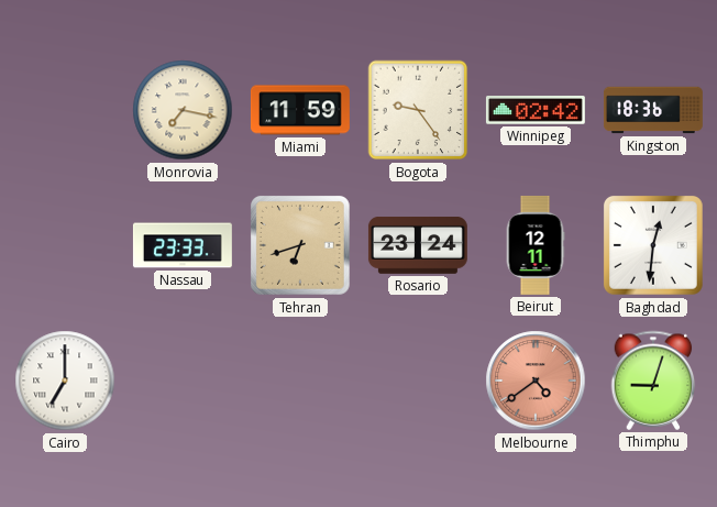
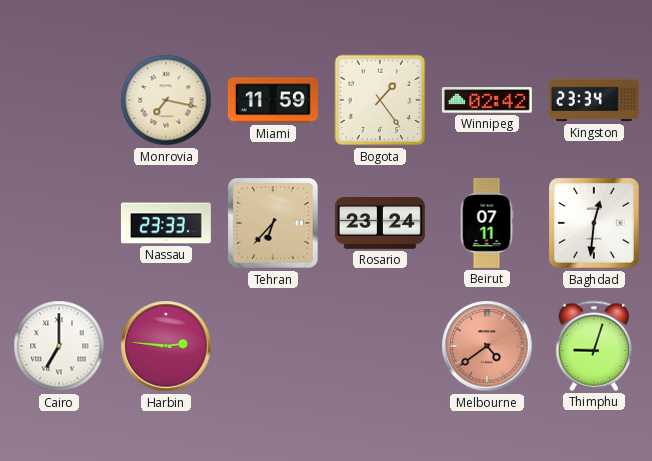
Bogota: 9:24 -> 1:24
Kingston: 18:36 -> 23:34
Tehran: 6:42 -> 6:37
Beirut: 12:11 -> 07:11
Harbin: none -> 2:46
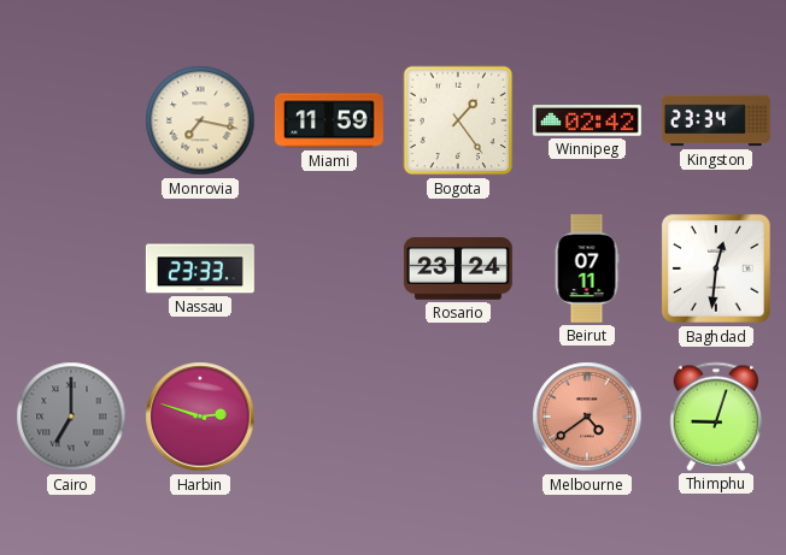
Tehran: 6:37 -> none
Cairo dial: white -> grey
Harbin: 2:46 -> 2:48
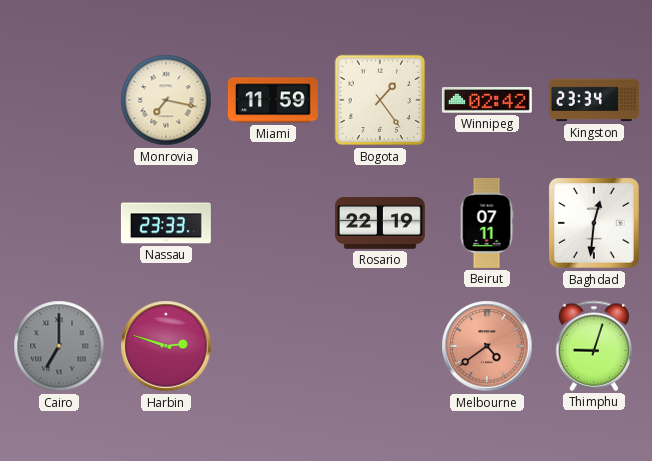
Rosario: 23:24 -> 22:19
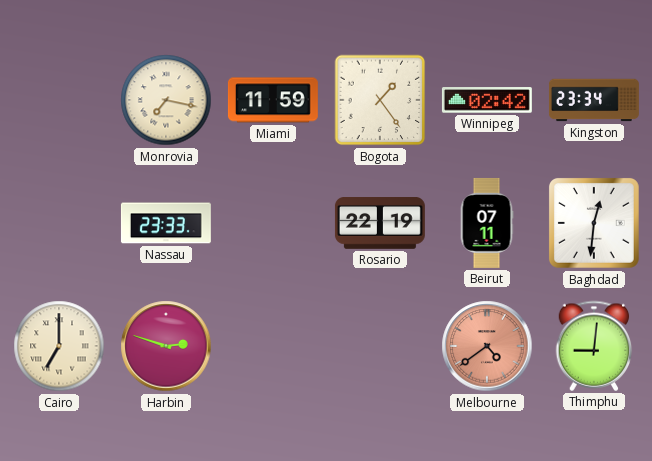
Cairo dial: grey -> cream
Thimphu: 9:03 -> 9:01
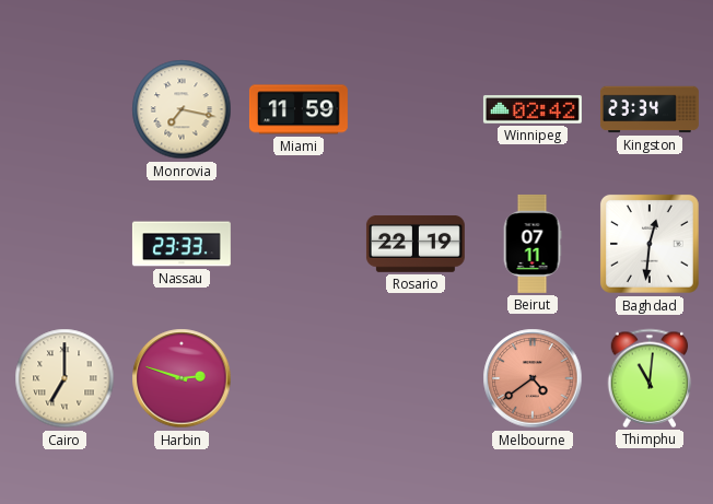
Bogota: 1:24 -> none
Thimphu: 9:01 -> 11:01
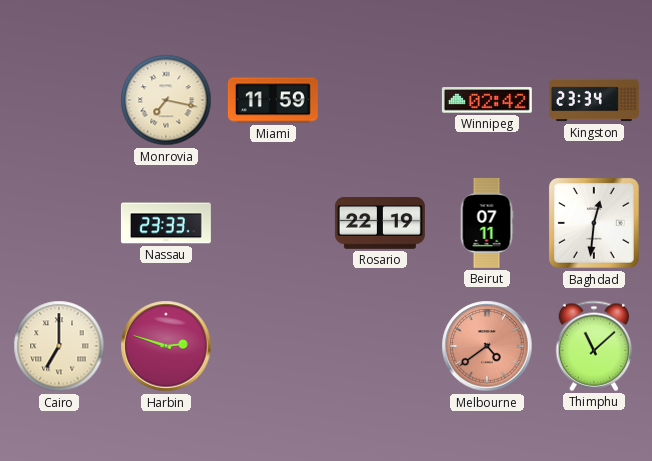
Thimphu: 11:01 -> 11:08
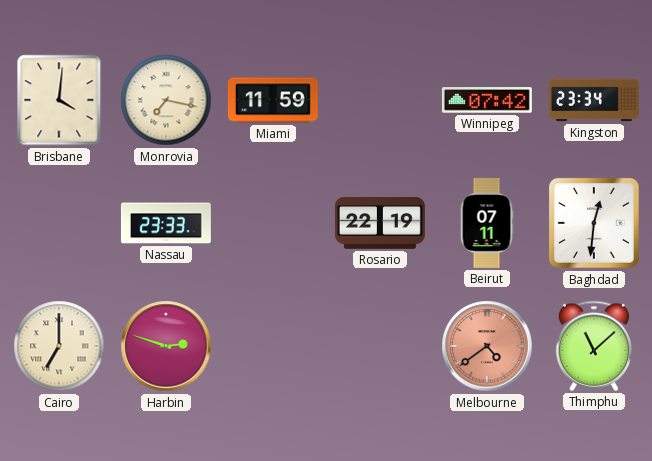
Brisbane: none -> 4:01
Winnipeg: 02:42 -> 07:42
